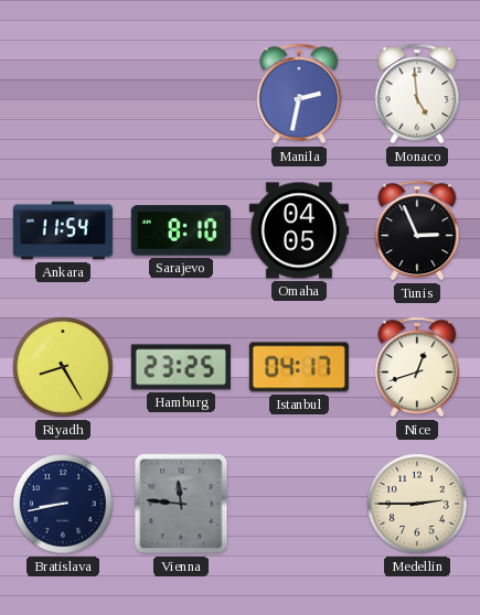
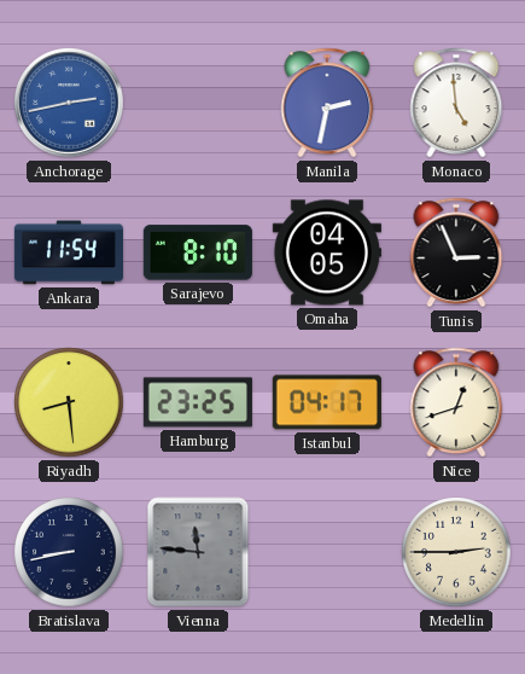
Anchorage: none -> 2:43
Riyadh: 8:25 -> 8:29
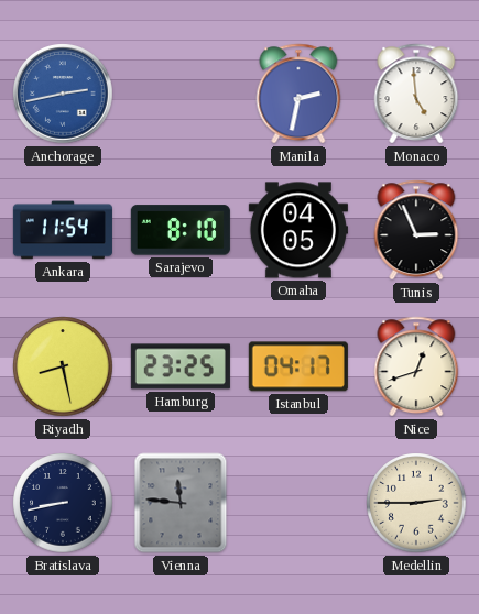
Riyadh: 8:29 -> 8:28
